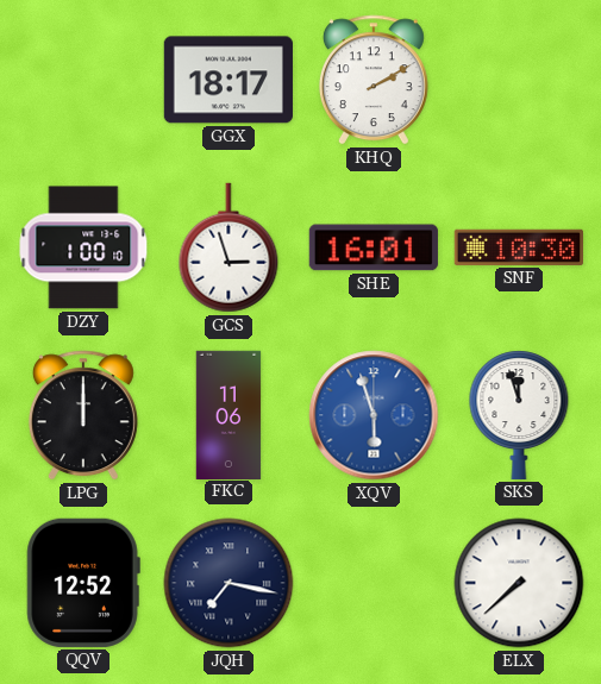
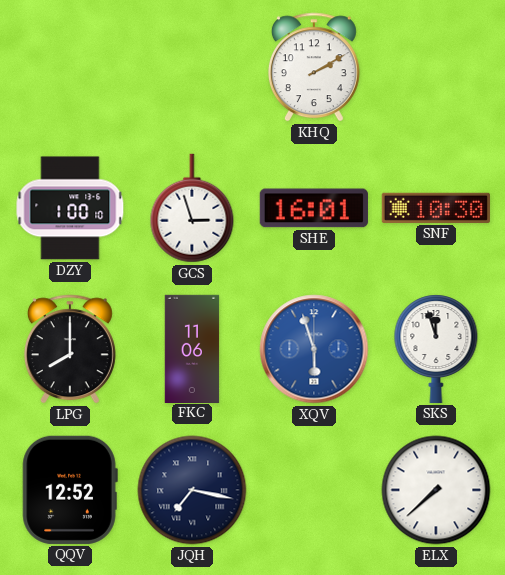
GGX: 18:17 -> none
LPG: 12:00 -> 8:00
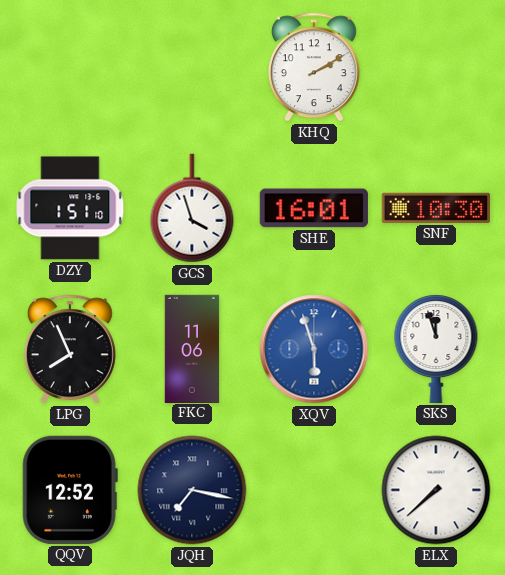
DZY: 1:00 -> 1:51
GCS: 2:57 -> 3:57
LPG: 8:00 -> 7:56
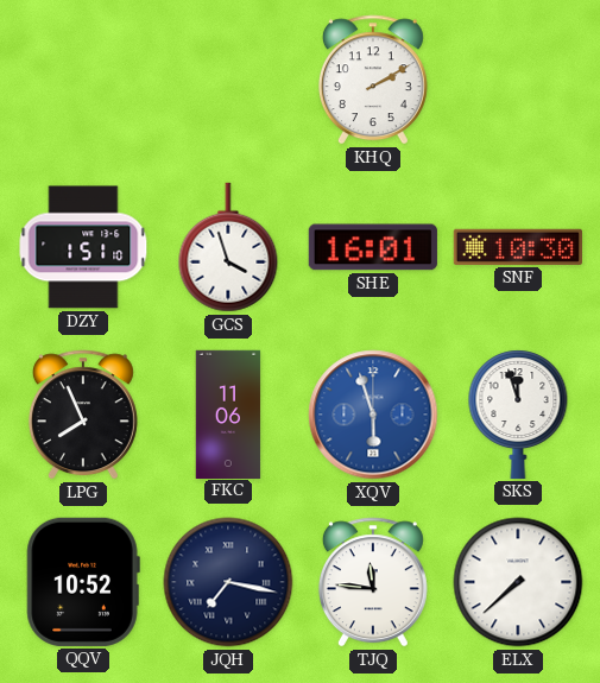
QQV: 12:52 -> 10:52
TJQ: none -> 11:46
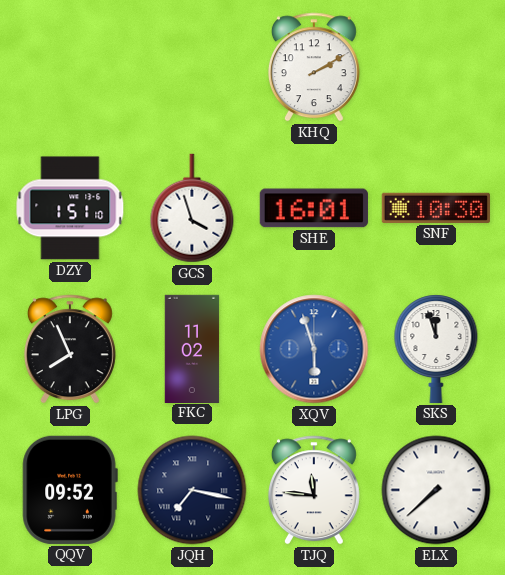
FKC: 11:06 -> 11:02
QQV: 10:52 -> 09:52
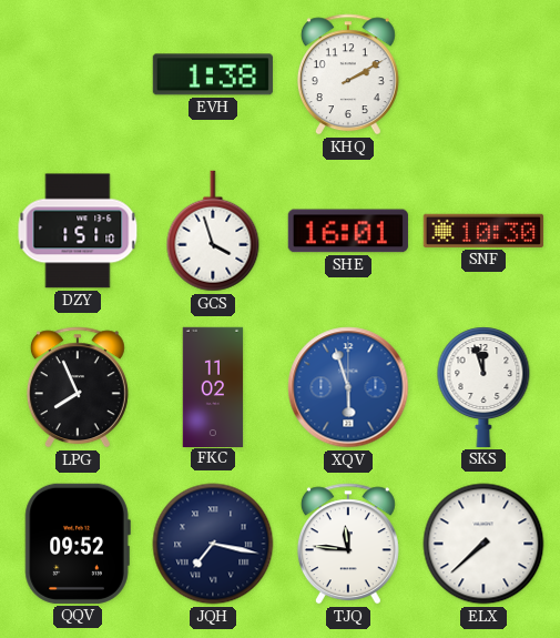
EVH: none -> 1:38
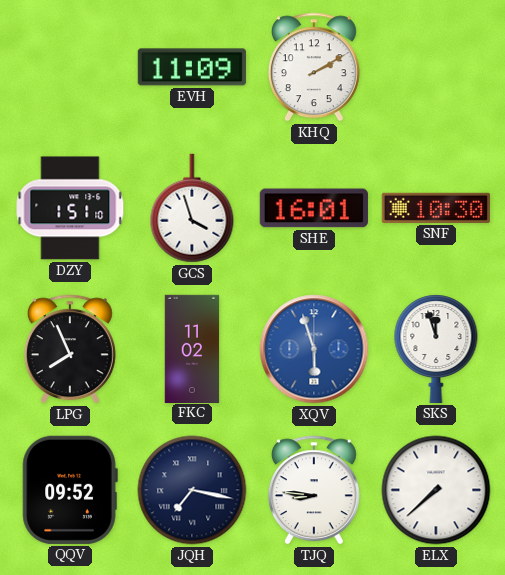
EVH: 1:38 -> 11:09
TJQ: 11:46 -> 8:46
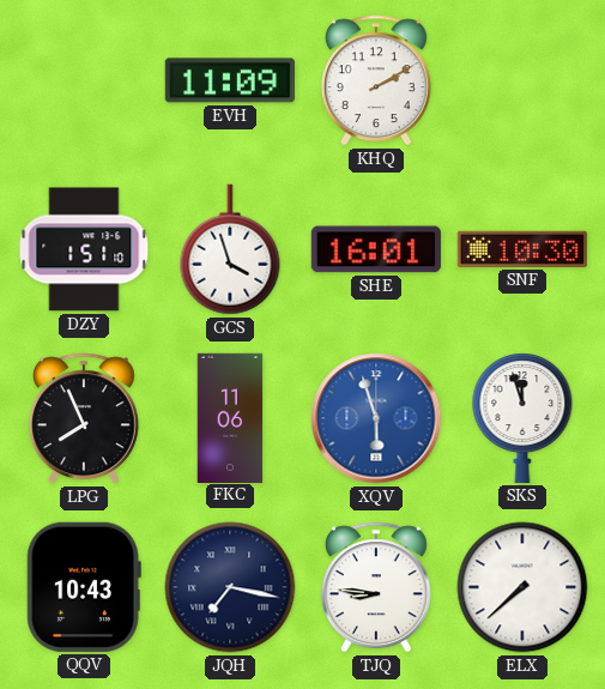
FKC: 11:02 -> 11:06
QQV: 09:52 -> 10:43
